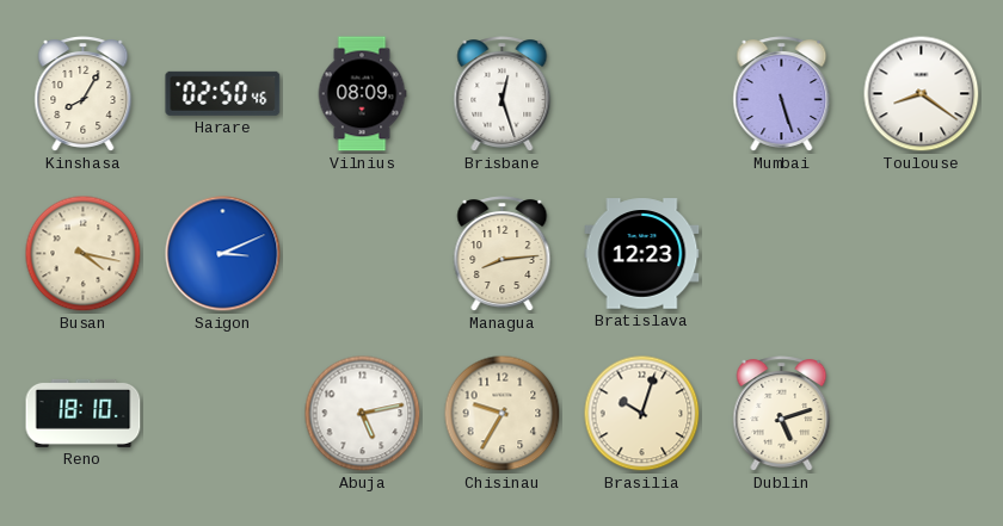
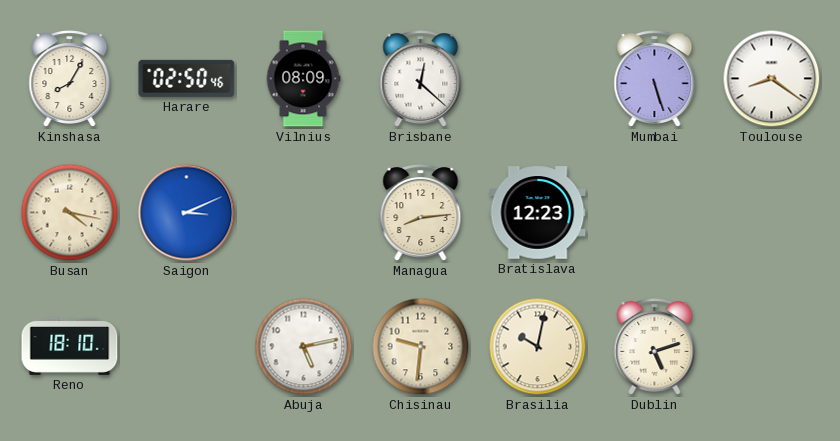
Brisbane: 12:27 -> 12:22
Chisinau: 9:35 -> 9:31
Brasilia: 10:03 -> 10:02
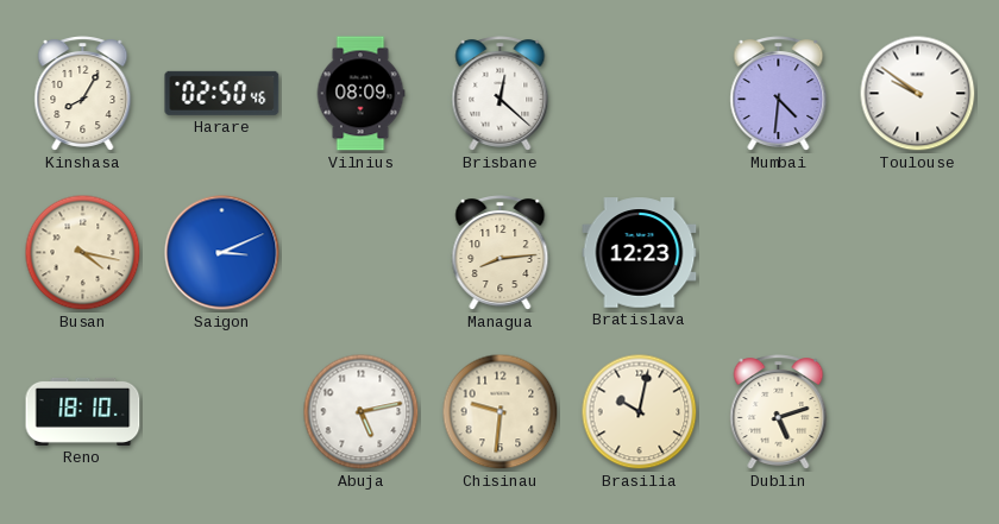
Mumbai: 5:27 -> 4:31
Toulouse: 8:21 -> 9:51
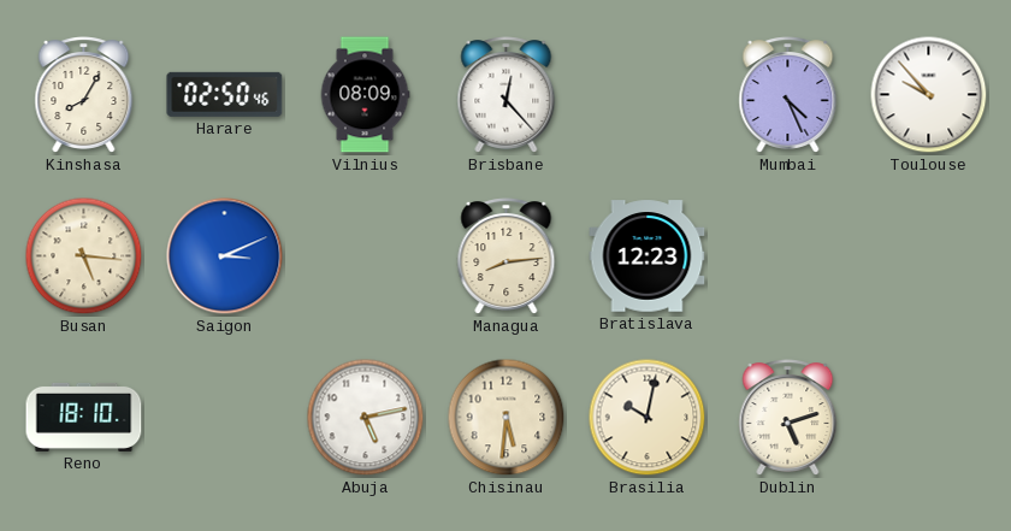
Brisbane: 12:22 -> 12:23
Mumbai: 4:31 -> 4:26
Toulouse: 9:51 -> 9:53
Busan: 4:17 -> 5:16
Chisinau: 9:31 -> 5:31
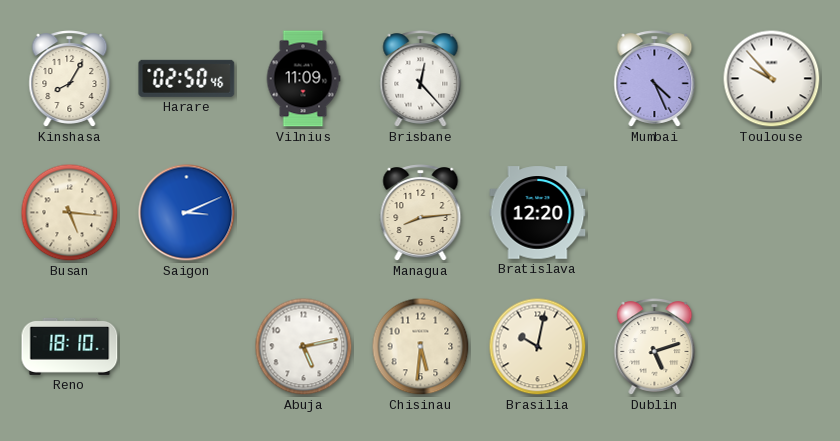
Vilnius: 08:09 -> 11:09
Bratislava: 12:23 -> 12:20
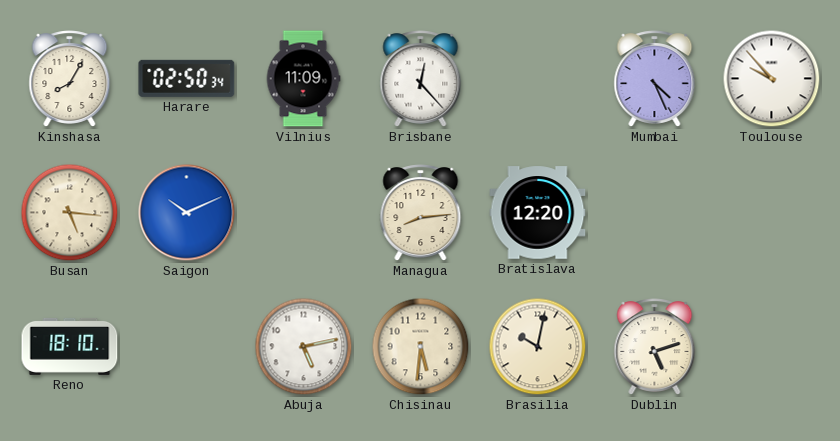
Harare: 02:50:46 -> 02:50:34
Saigon: 3:11 -> 10:11
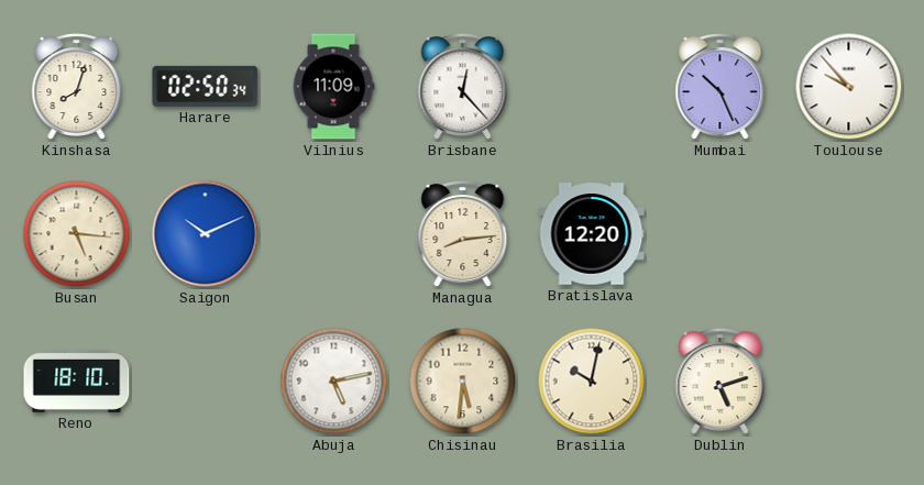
Kinshasa: 8:05 -> 8:03
Mumbai: 4:26 -> 10:26
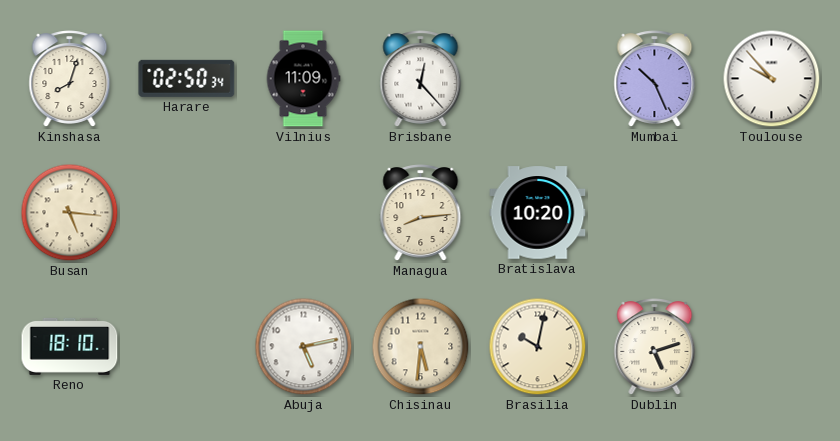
Saigon: 10:11 -> none
Bratislava: 12:20 -> 10:20
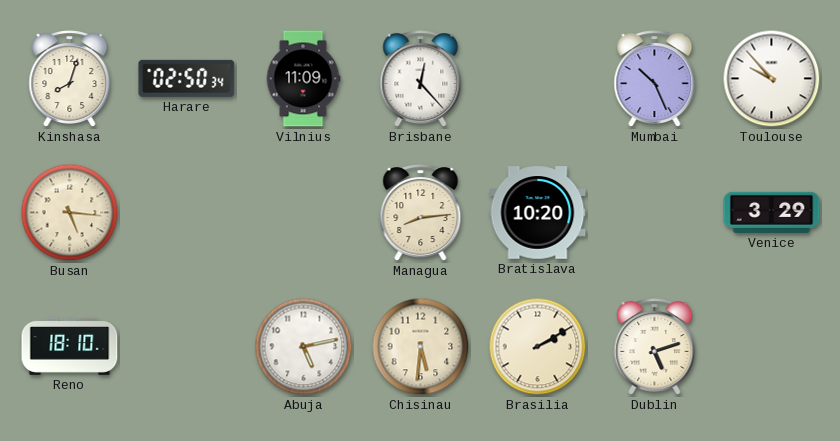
Venice: none -> 3:29
Brasilia: 10:02 -> 2:10
